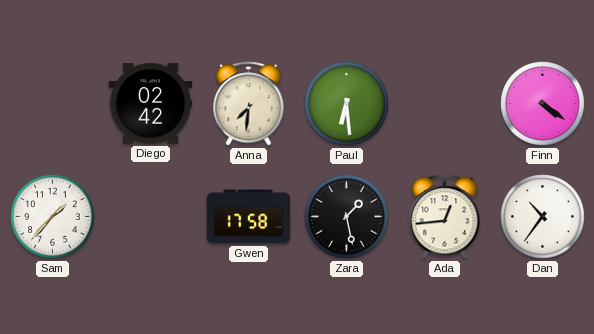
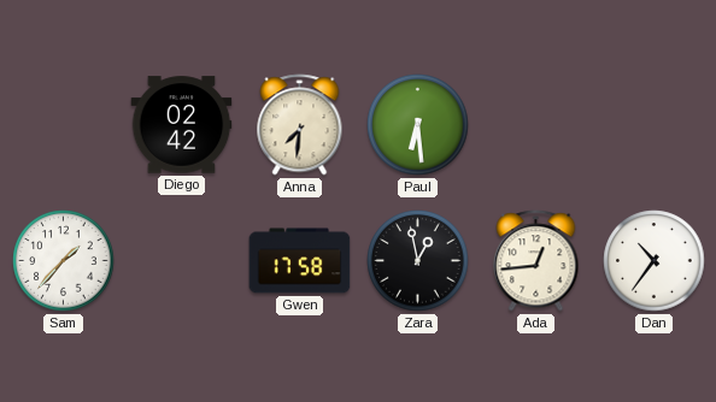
Finn: 4:21 -> none
Zara: 1:28 -> 12:58
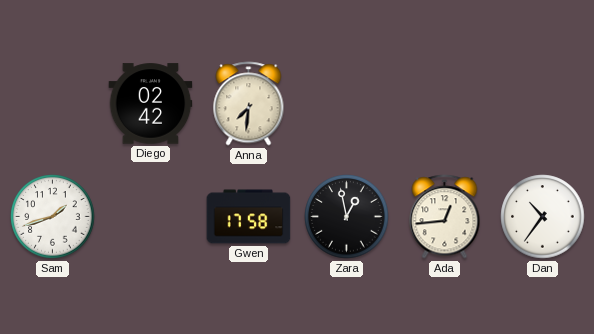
Paul: 6:29 -> none
Sam: 1:37 -> 1:42
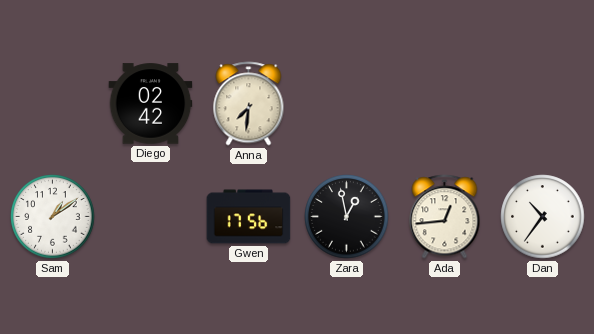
Sam: 1:42 -> 1:09
Gwen: 17:58 -> 17:56
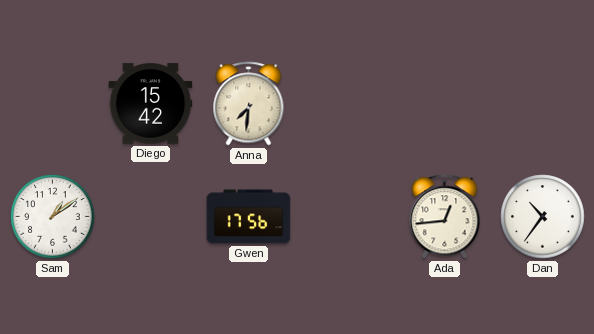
Diego: 02:42 -> 15:42
Zara: 12:58 -> none
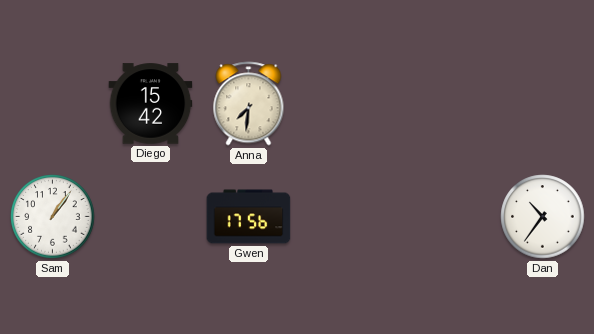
Sam: 1:09 -> 1:06
Ada: 12:44 -> none
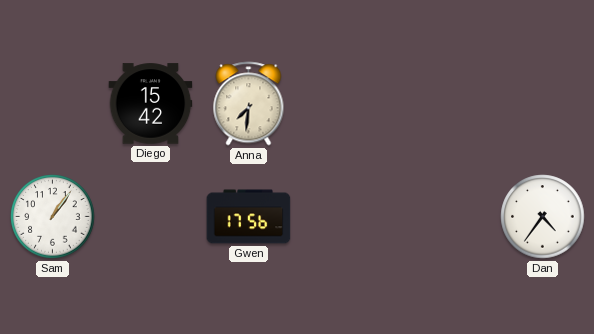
Dan: 10:36 -> 4:36
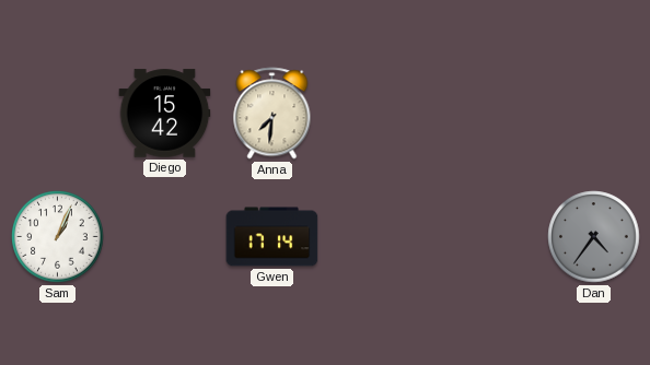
Sam: 1:06 -> 1:04
Gwen: 17:56 -> 17:14
Dan dial: white -> grey
